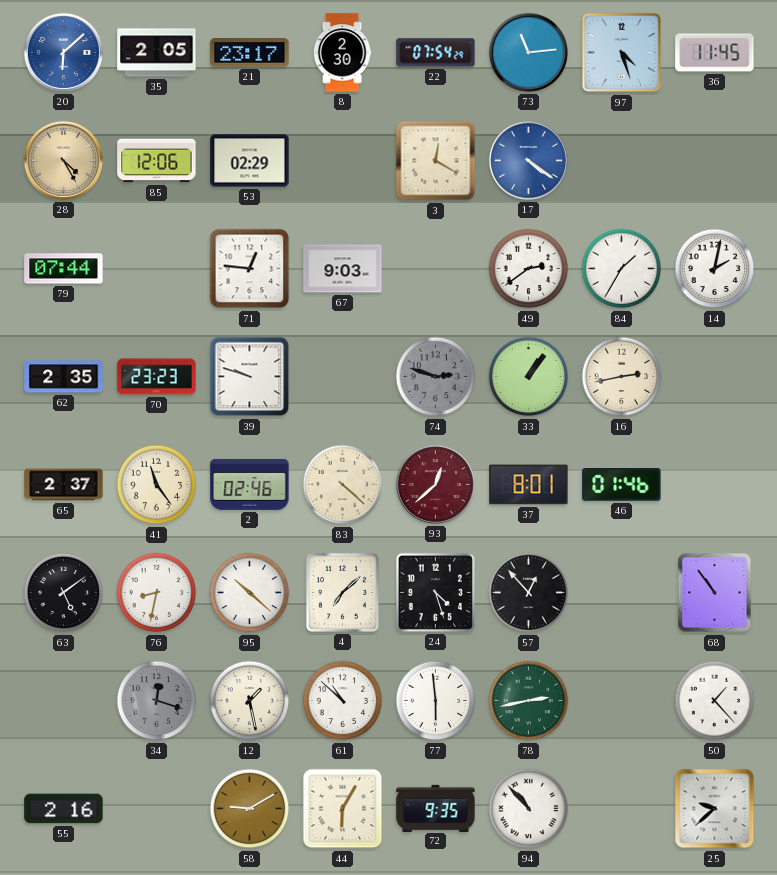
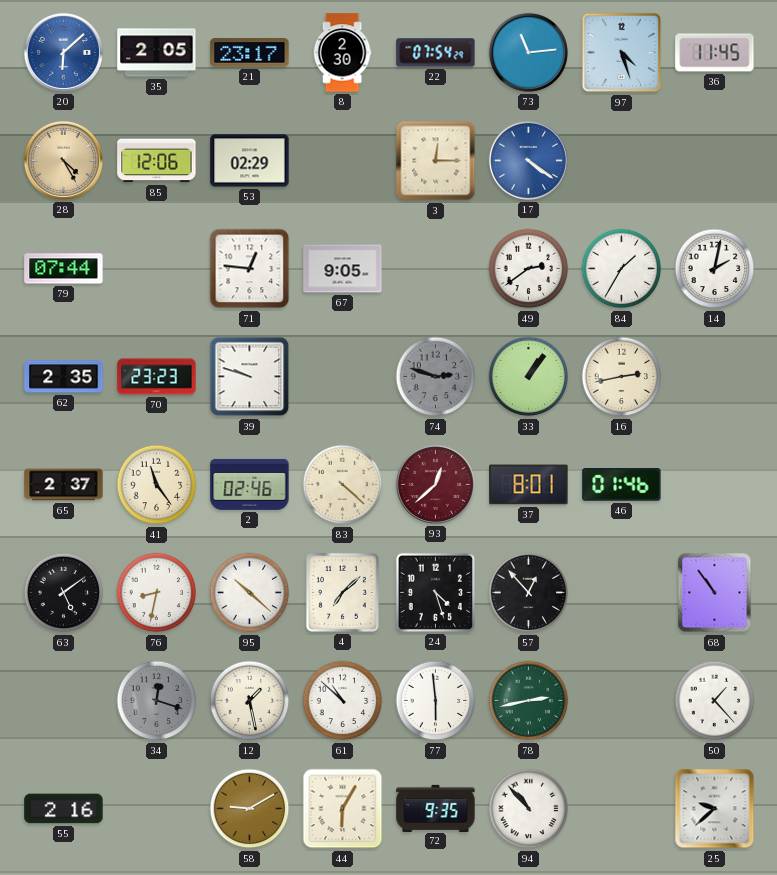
3: 12:20 -> 12:15
67: 9:03 -> 9:05
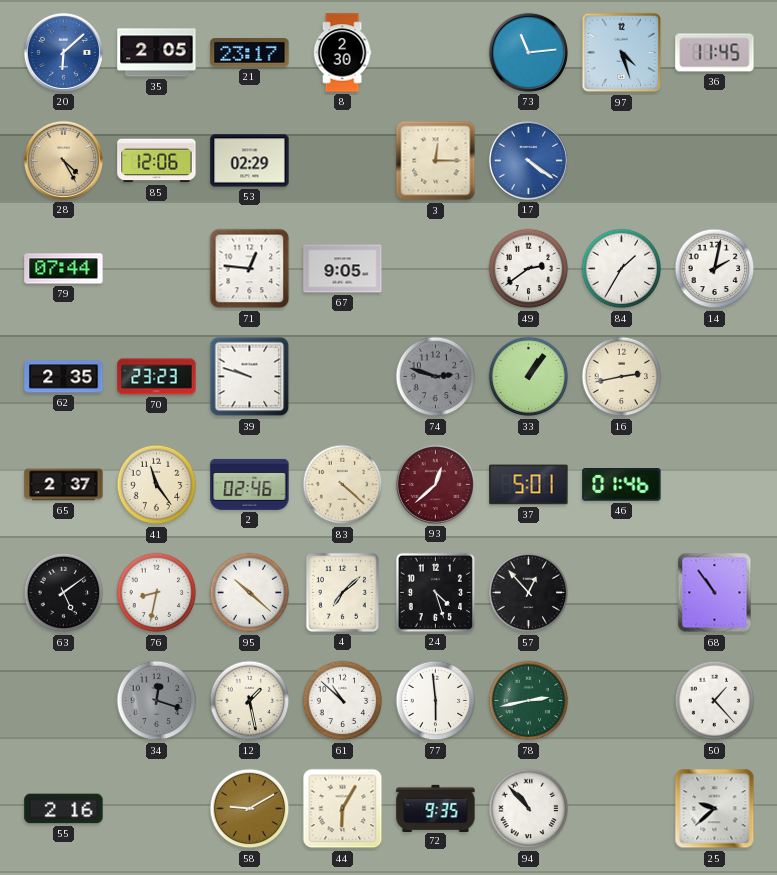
22: 07:54 -> none
37: 8:01 -> 5:01
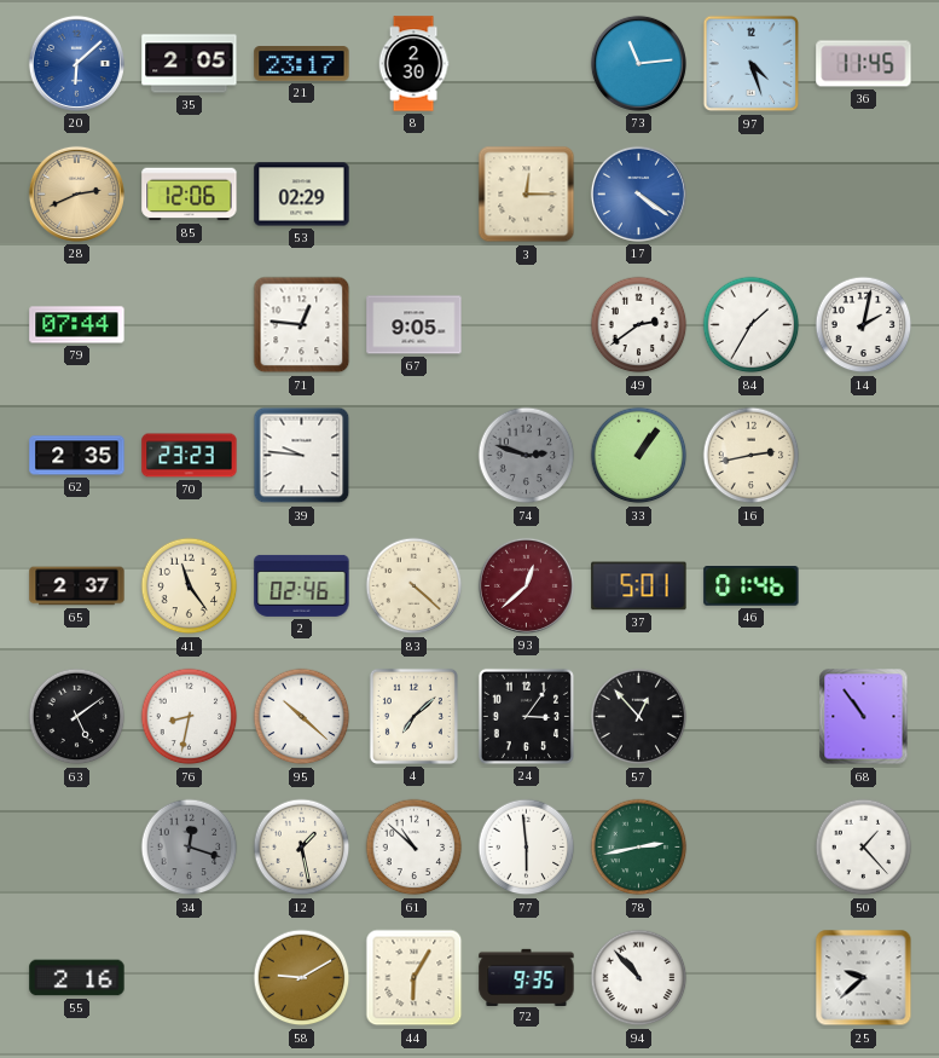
28: 4:25 -> 2:41
39: 9:48 -> 9:46
24: 4:27 -> 3:06
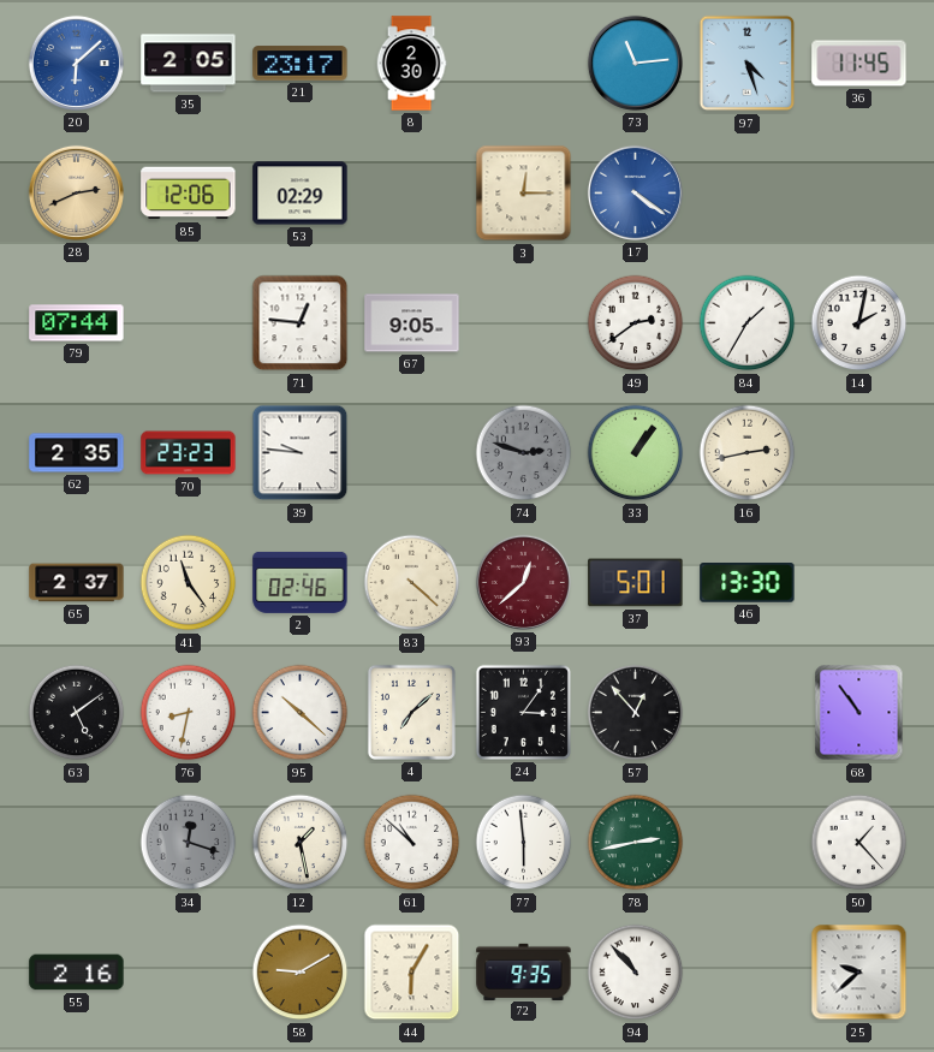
46: 01:46 -> 13:30
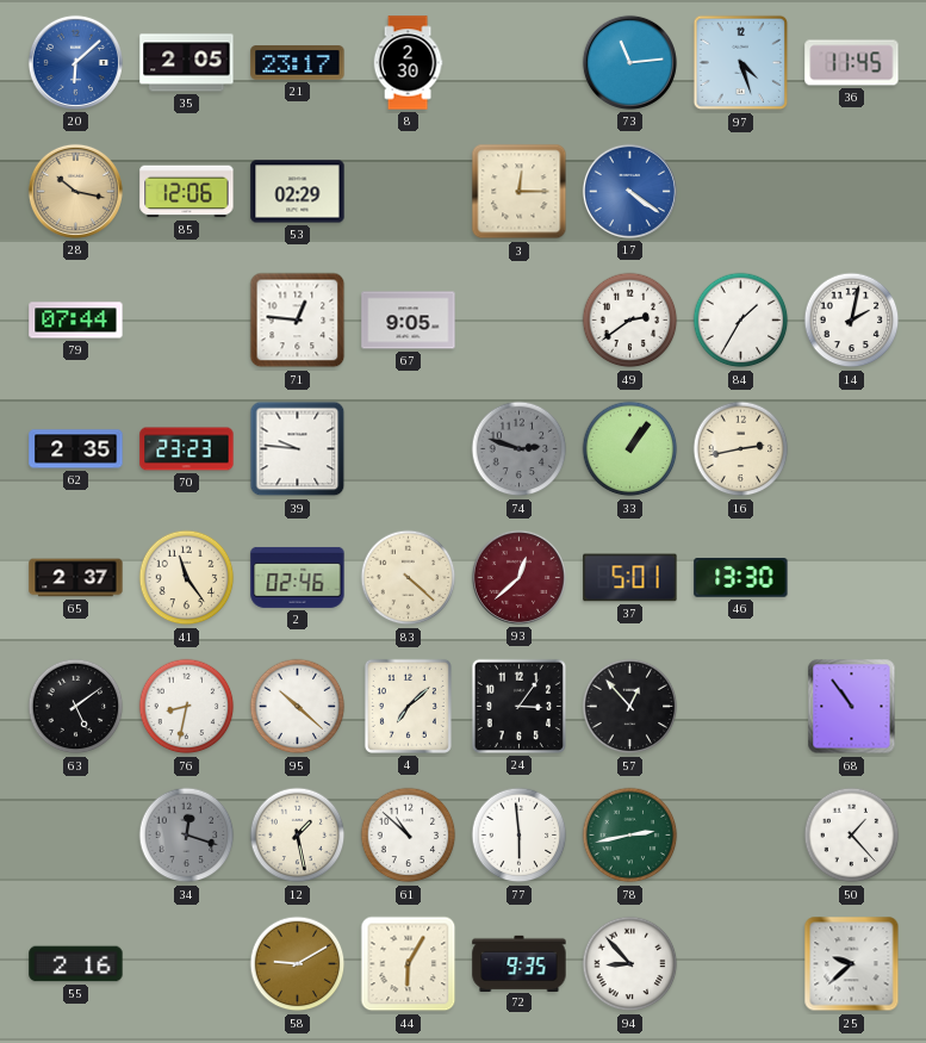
28: 2:41 -> 10:17
94: 10:53 -> 8:53
